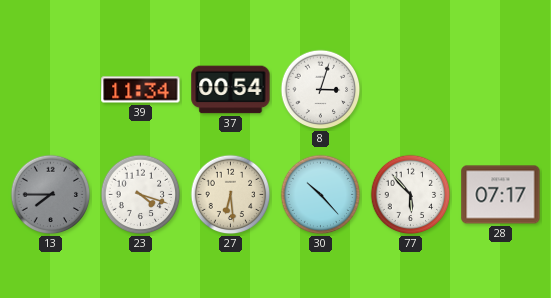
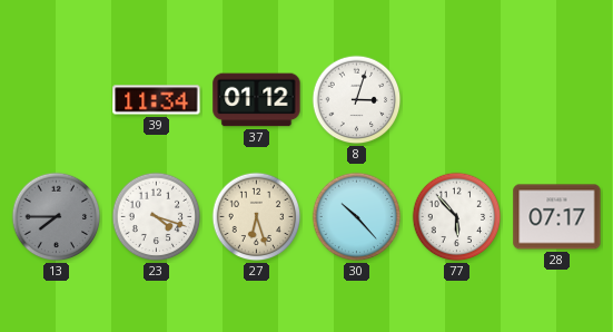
37: 00:54 -> 01:12
27: 6:29 -> 6:27
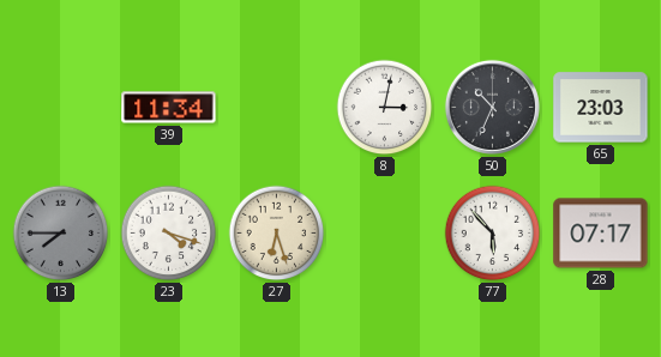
37: 01:12 -> none
8: 3:03 -> 3:02
50: none -> 10:34
65: none -> 23:03
30: 10:23 -> none
